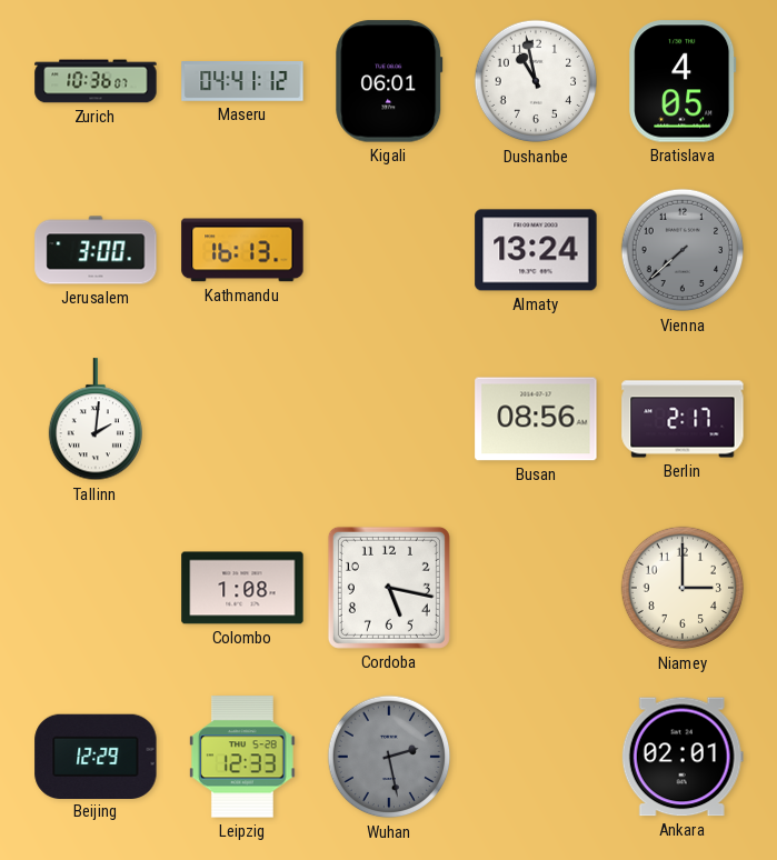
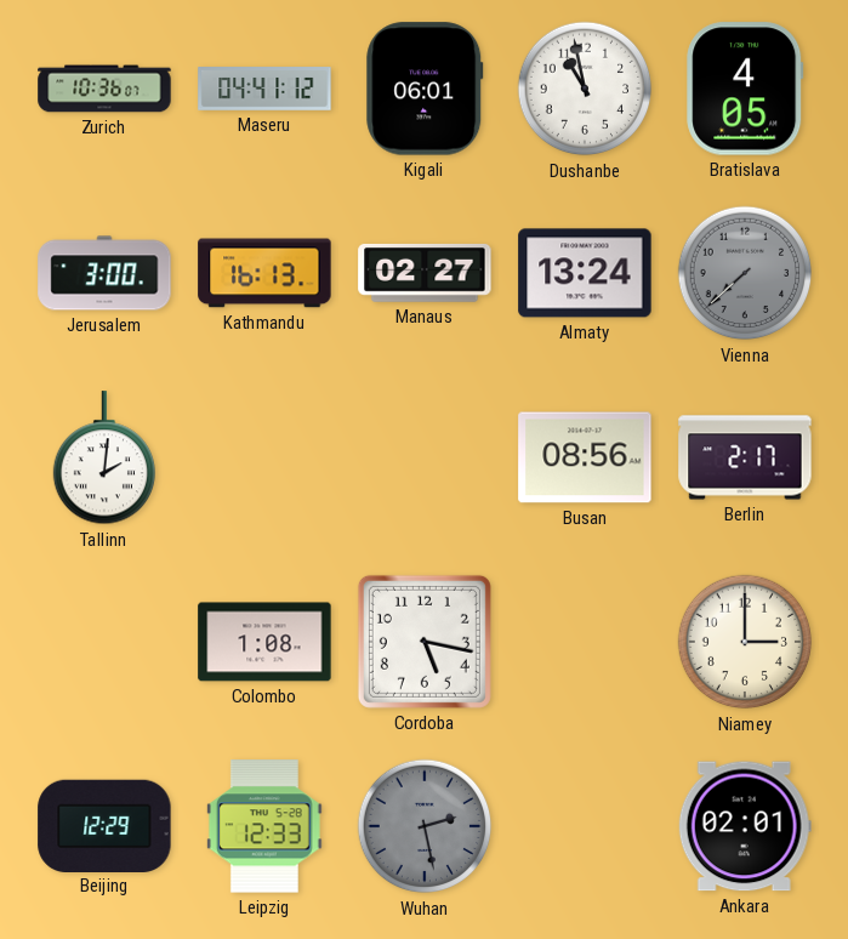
Manaus: none -> 02:27
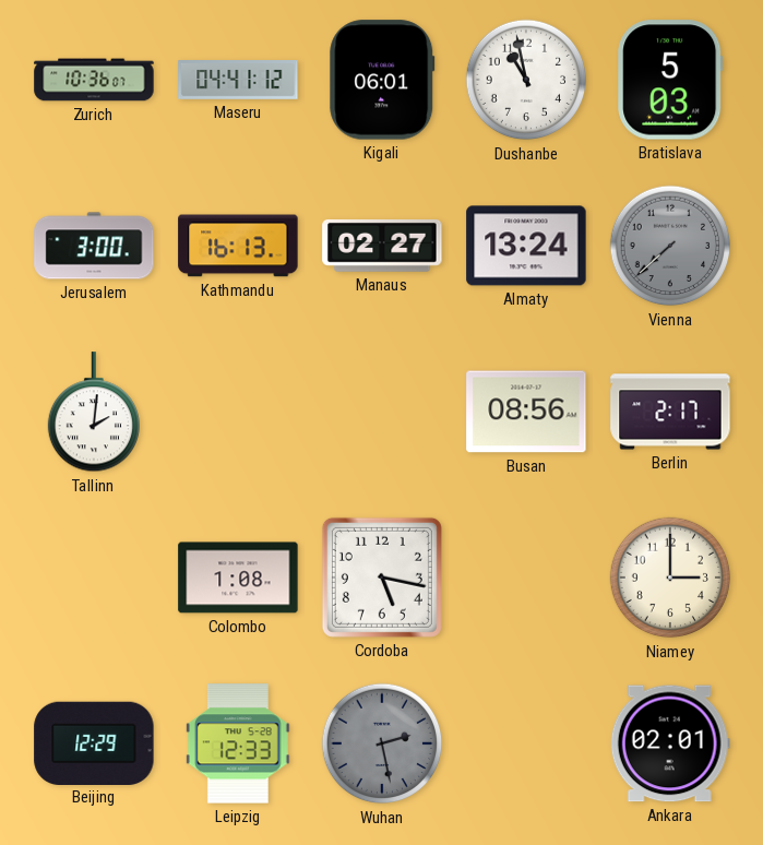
Bratislava: 4:05 -> 5:03
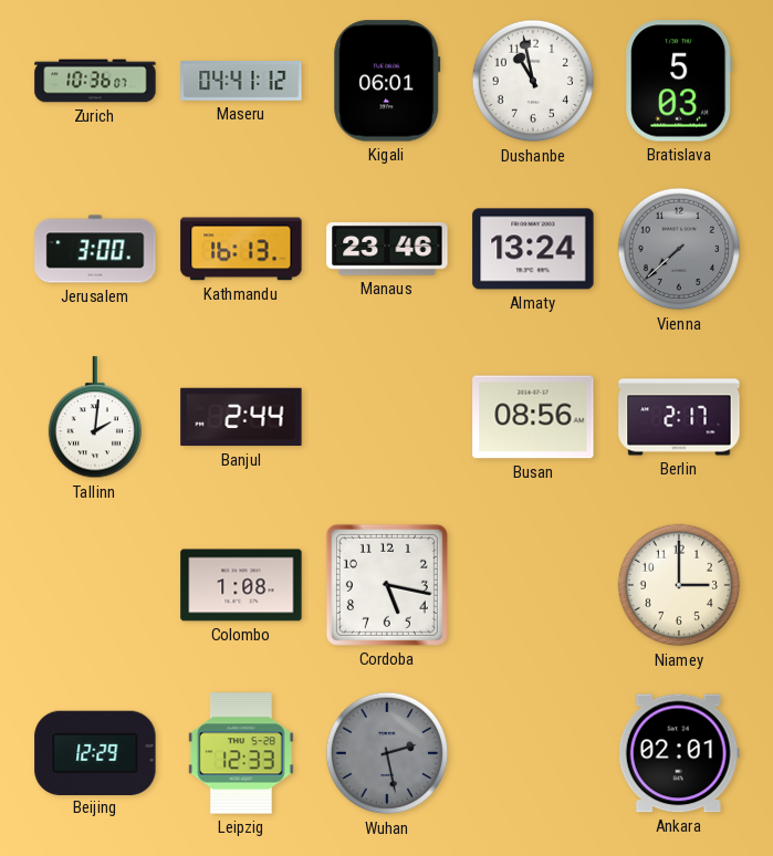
Manaus: 02:27 -> 23:46
Banjul: none -> 2:44
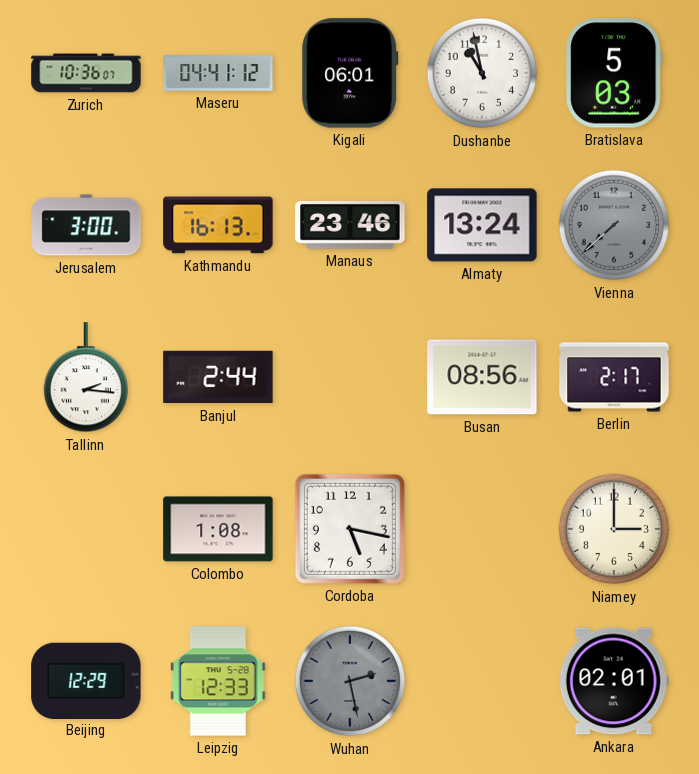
Tallinn: 2:01 -> 2:16
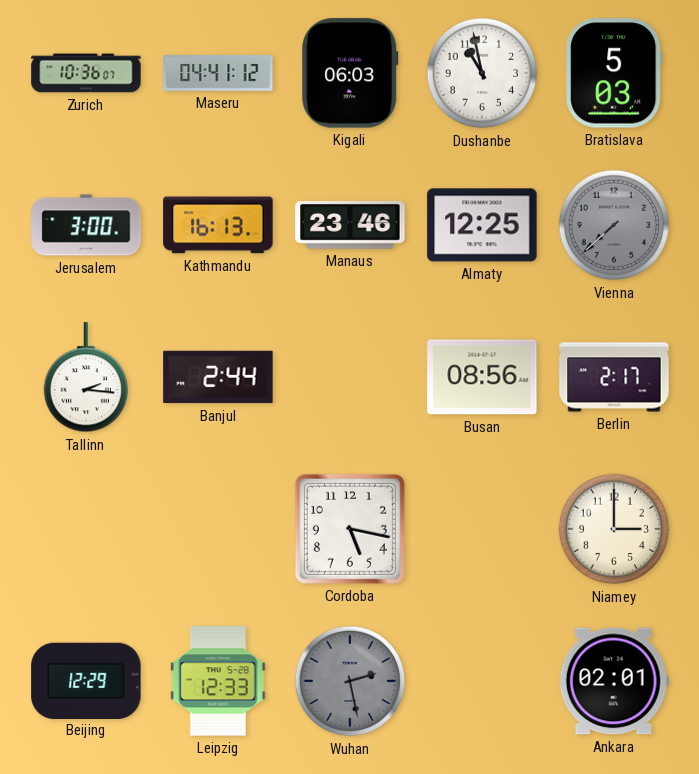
Kigali: 06:01 -> 06:03
Almaty: 13:24 -> 12:25
Colombo: 1:08 -> none
